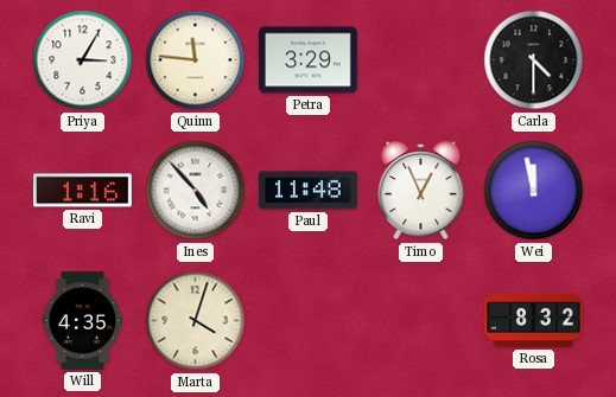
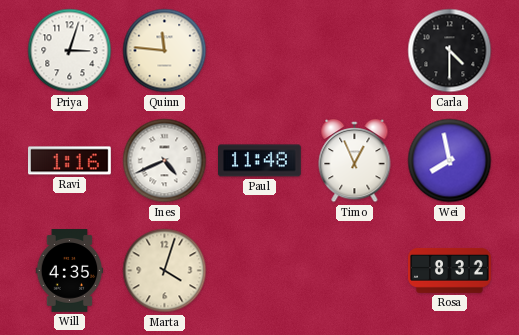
Priya: 3:05 -> 3:03
Petra: 3:29 -> none
Ines: 4:53 -> 4:41
Wei: 11:58 -> 7:58
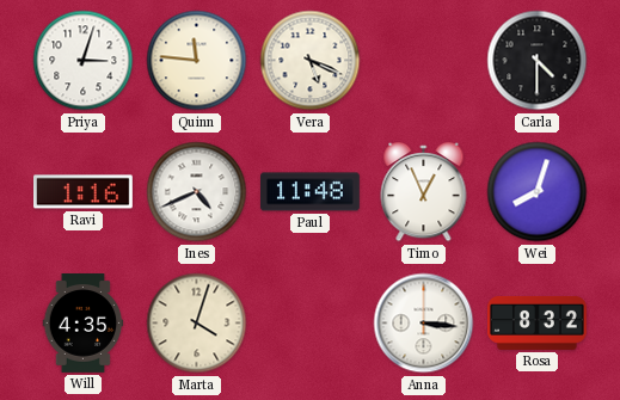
Vera: none -> 5:19
Wei: 7:58 -> 8:03
Anna: none -> 3:16
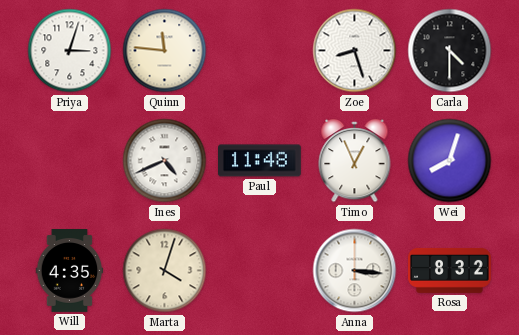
Vera: 5:19 -> none
Zoe: none -> 8:27
Ravi: 1:16 -> none
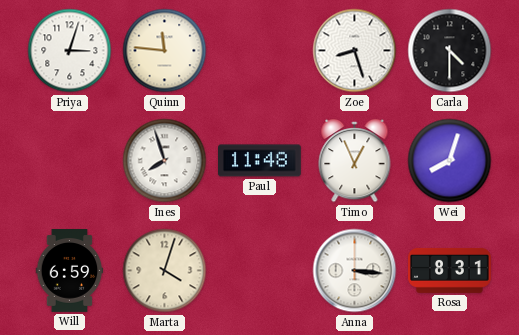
Ines: 4:41 -> 7:57
Will: 4:35 -> 6:59
Rosa: 8:32 -> 8:31
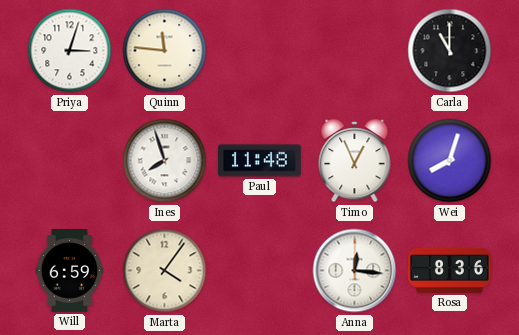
Zoe: 8:27 -> none
Carla: 4:30 -> 11:00
Marta: 4:03 -> 4:06
Anna: 3:16 -> 12:16
Rosa: 8:31 -> 8:36
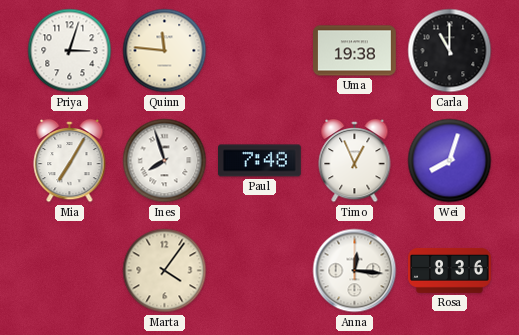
Uma: none -> 19:38
Mia: none -> 7:05
Paul: 11:48 -> 7:48
Will: 6:59 -> none
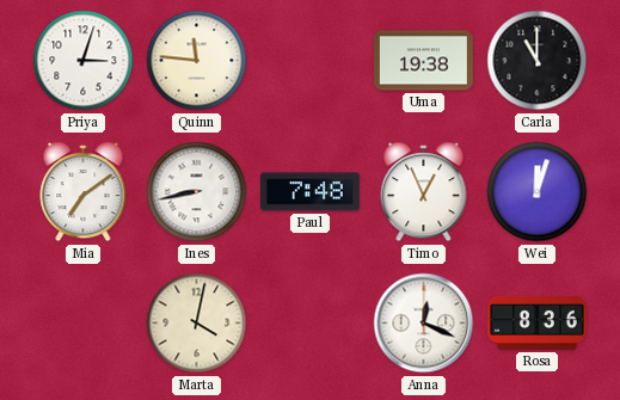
Mia: 7:05 -> 7:09
Ines: 7:57 -> 8:43
Wei: 8:03 -> 12:03
Marta: 4:06 -> 4:02
Anna: 12:16 -> 12:19
